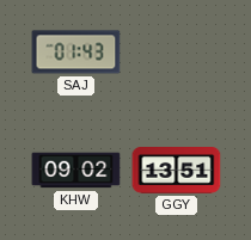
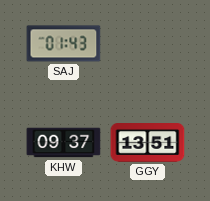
KHW: 09:02 -> 09:37
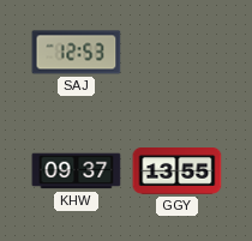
SAJ: 01:43 -> 12:53
GGY: 13:51 -> 13:55
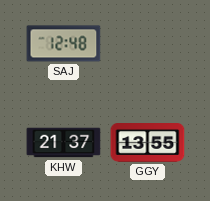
SAJ: 12:53 -> 12:48
KHW: 09:37 -> 21:37
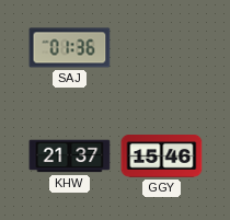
SAJ: 12:48 -> 01:36
GGY: 13:55 -> 15:46
